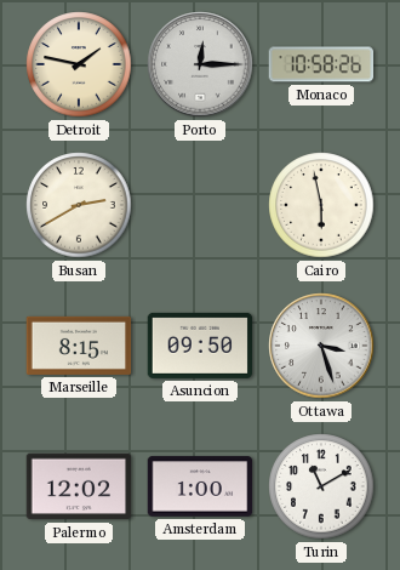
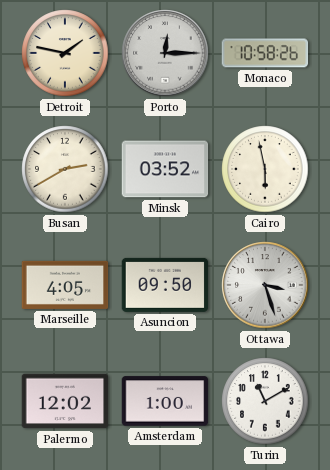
Minsk: none -> 03:52
Marseille: 8:15 -> 4:05
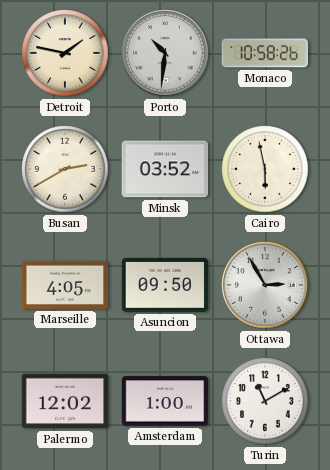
Porto: 12:15 -> 10:31
Ottawa: 3:27 -> 2:55
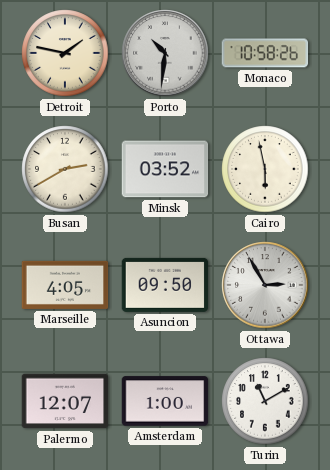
Palermo: 12:02 -> 12:07
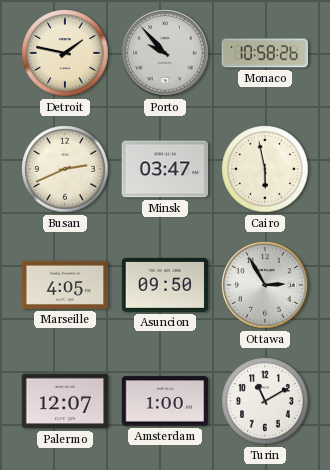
Porto: 10:31 -> 9:53
Busan: 2:40 -> 2:41
Minsk: 03:52 -> 03:47
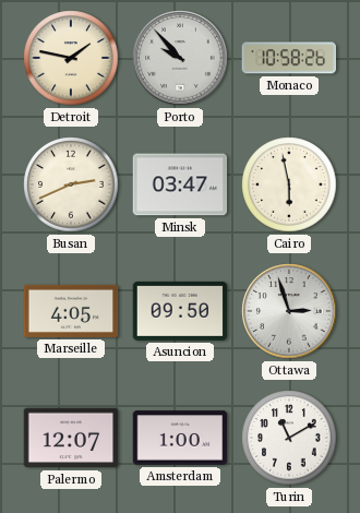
Ottawa: 2:55 -> 2:57
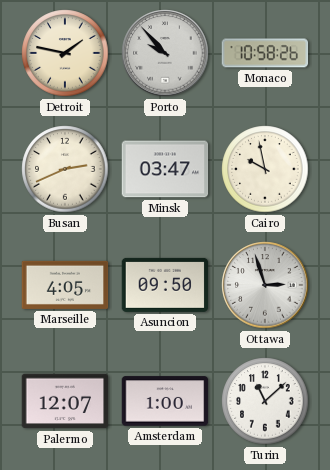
Cairo: 5:58 -> 9:58
Turin: 11:10 -> 11:08
